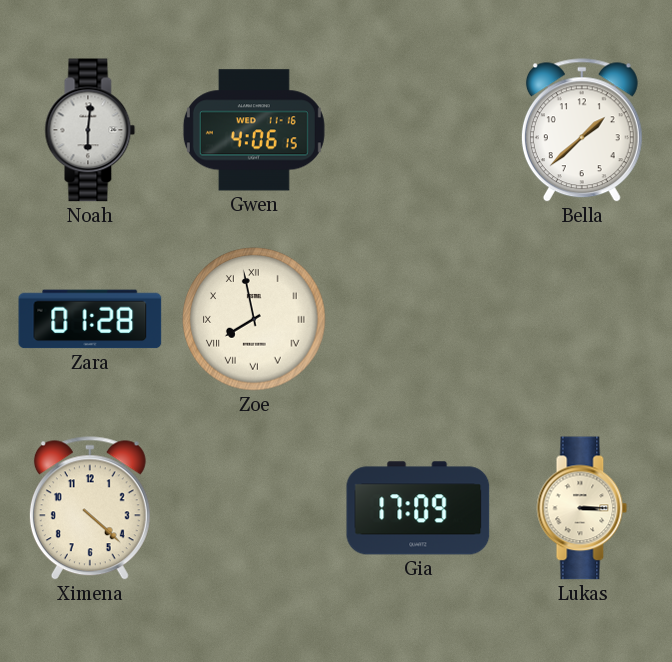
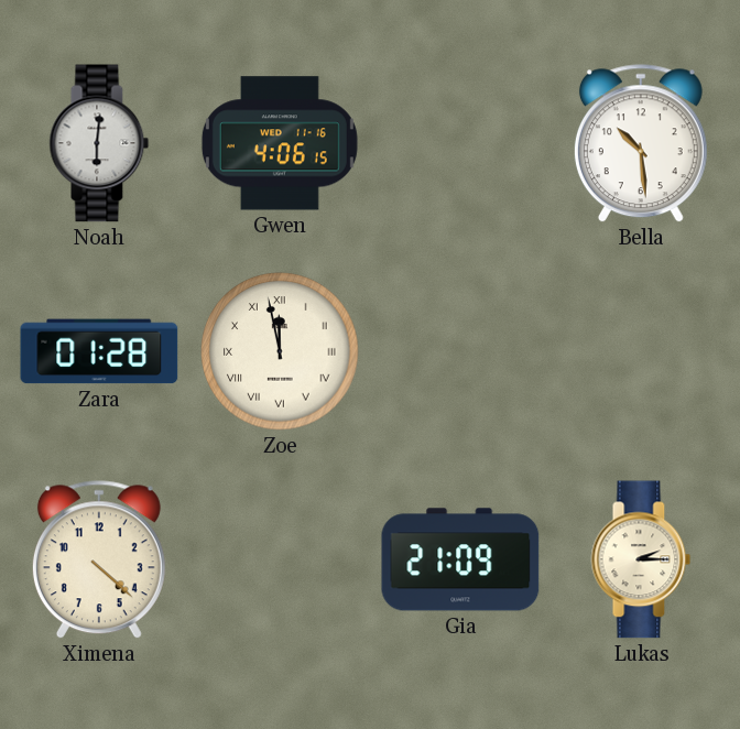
Bella: 1:38 -> 10:29
Zoe: 7:58 -> 11:58
Gia: 17:09 -> 21:09
Lukas: 3:15 -> 2:15
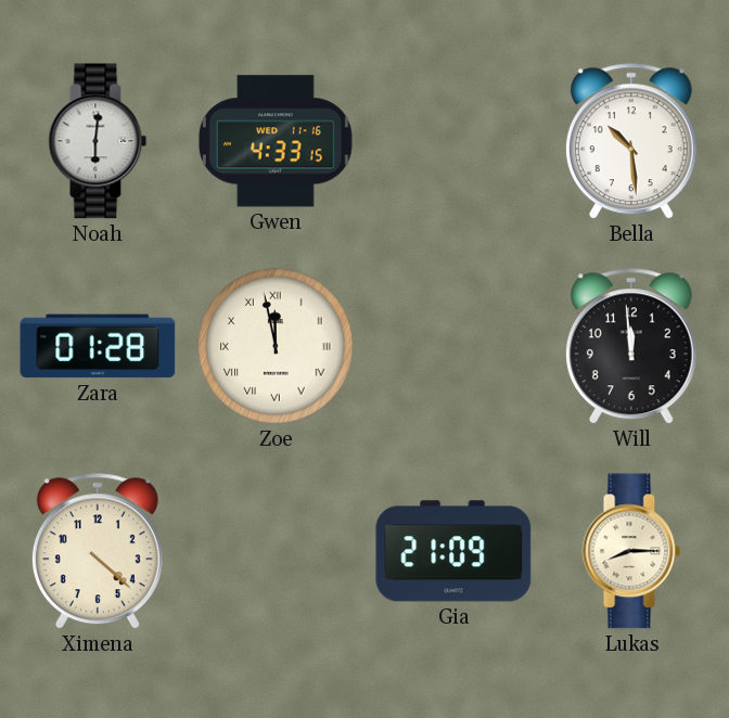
Gwen: 4:06 -> 4:33
Will: none -> 11:59
Lukas: 2:15 -> 8:15
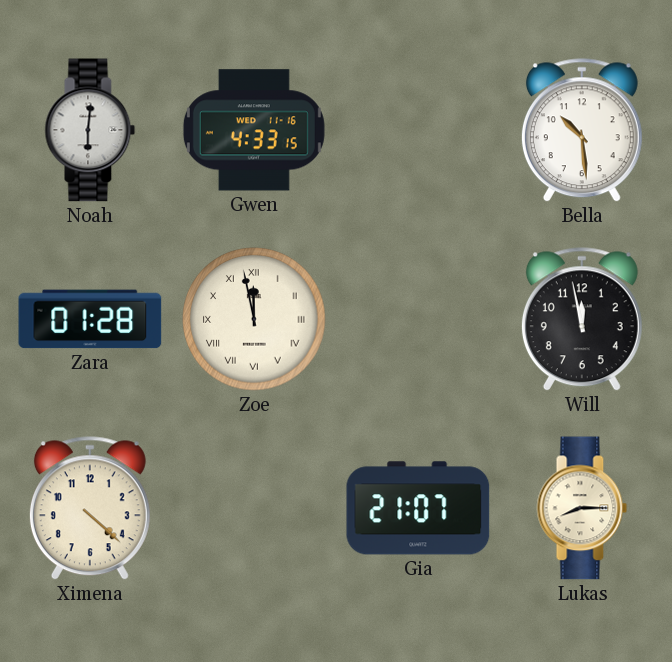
Will: 11:59 -> 11:58
Gia: 21:09 -> 21:07
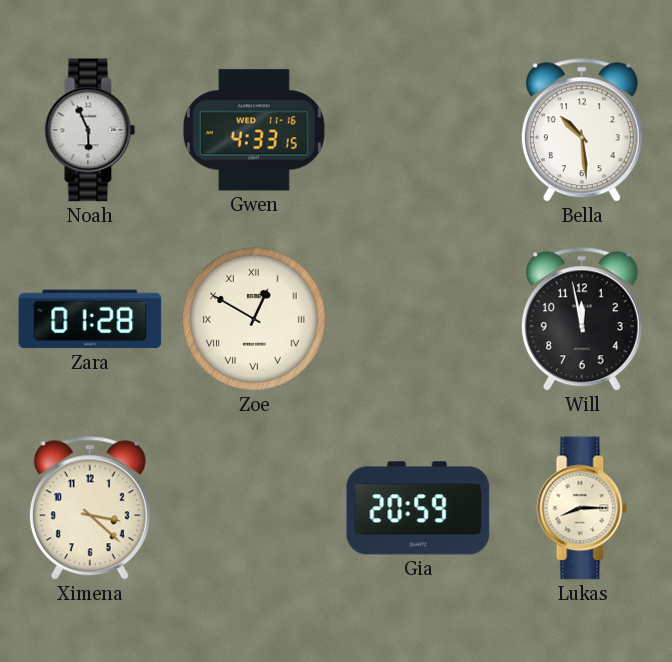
Noah: 6:01 -> 5:56
Zoe: 11:58 -> 12:50
Ximena: 4:22 -> 3:22
Gia: 21:07 -> 20:59
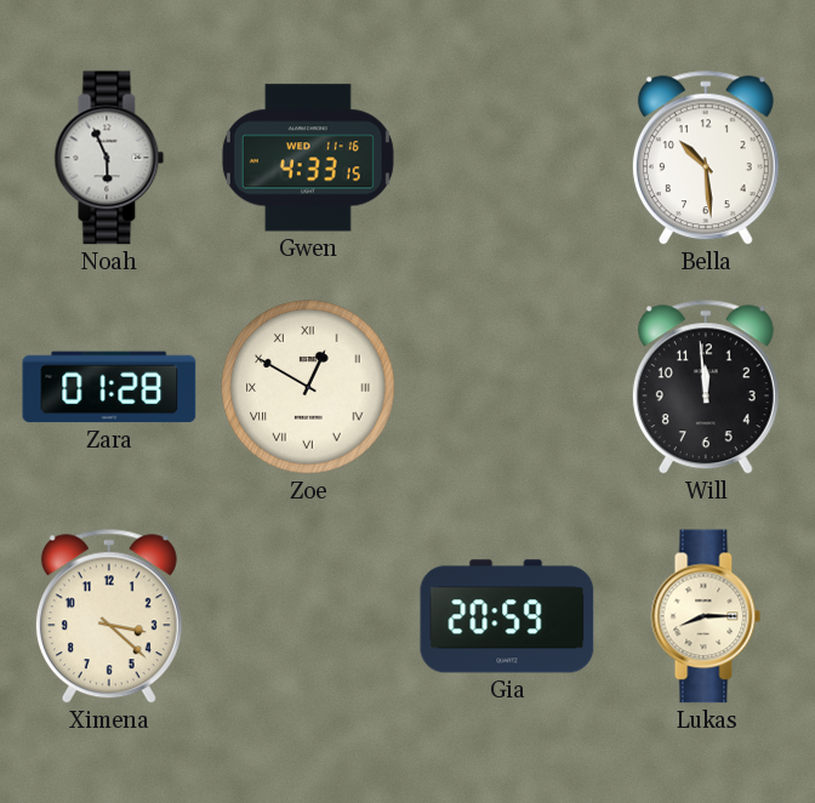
Will: 11:58 -> 11:59
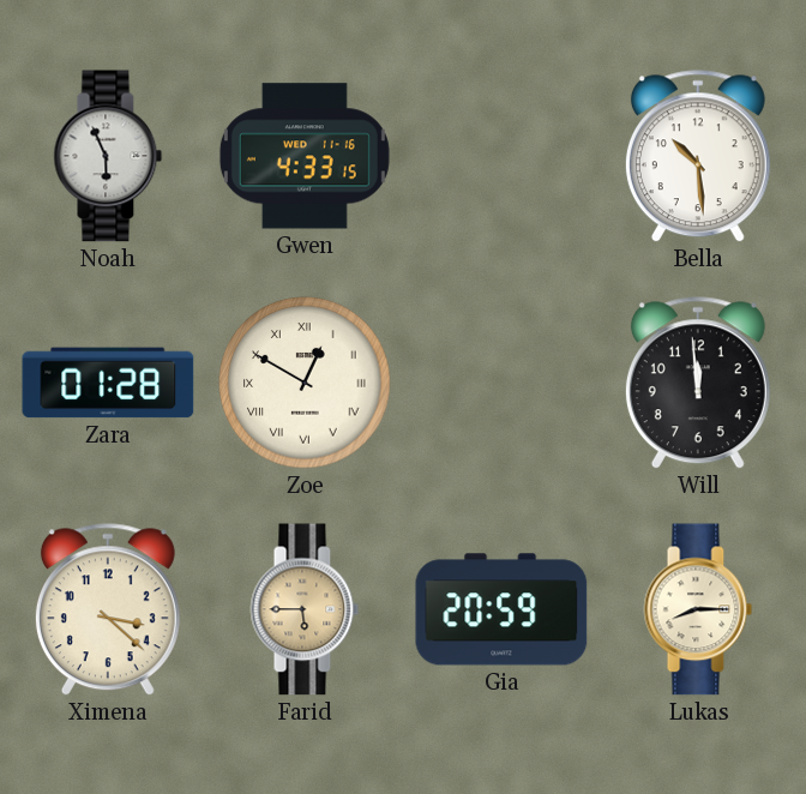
Farid: none -> 5:45
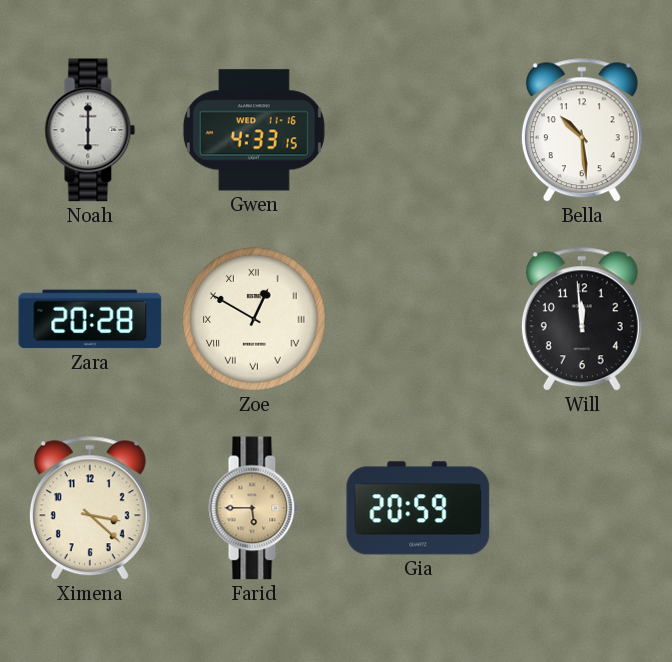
Noah: 5:56 -> 6:00
Zara: 01:28 -> 20:28
Lukas: 8:15 -> none
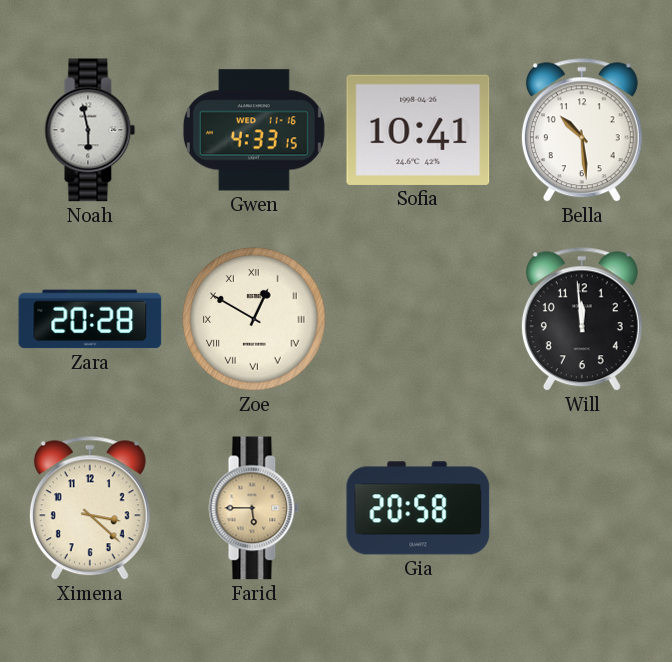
Noah: 6:00 -> 5:58
Sofia: none -> 10:41
Gia: 20:59 -> 20:58
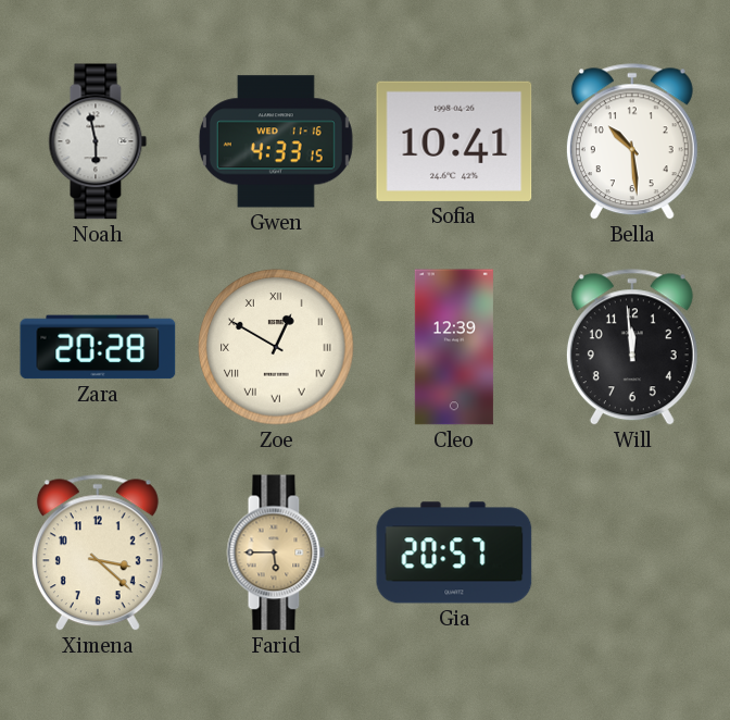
Cleo: none -> 12:39
Gia: 20:58 -> 20:57
